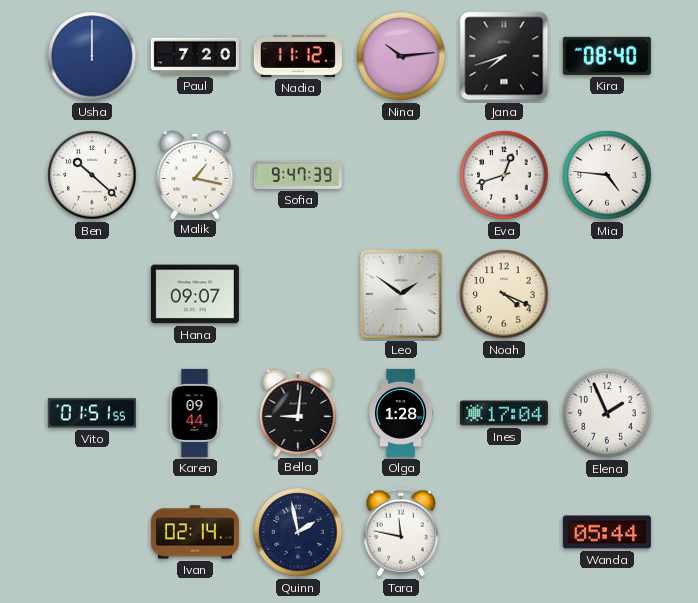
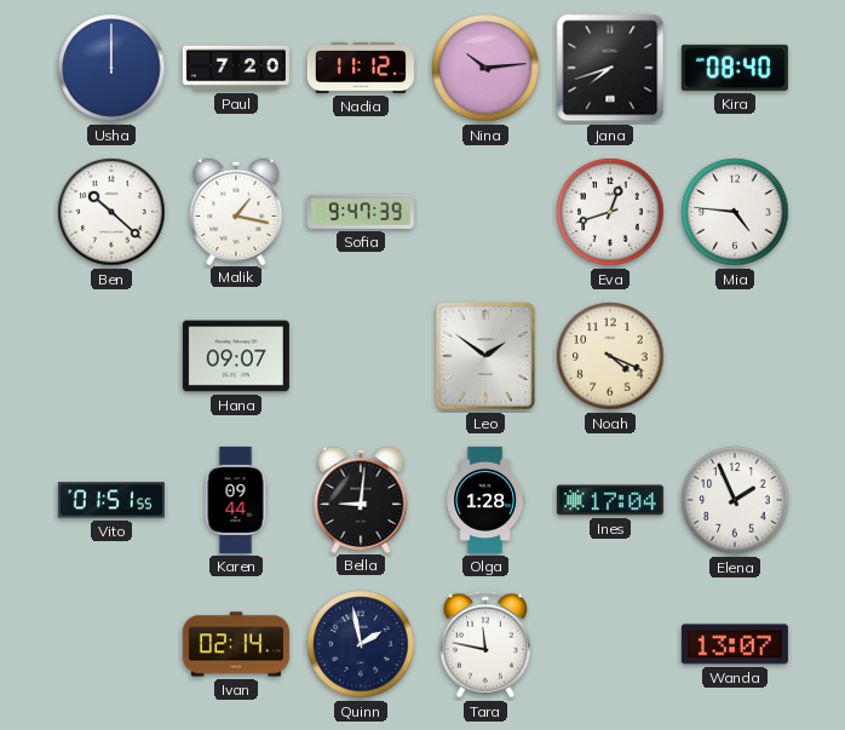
Wanda: 05:44 -> 13:07
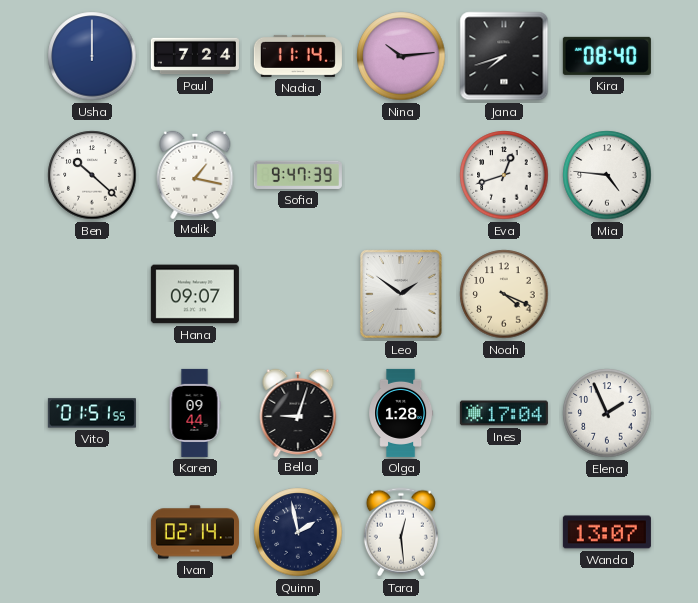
Paul: 7:20 -> 7:24
Nadia: 11:12 -> 11:14
Bella: 9:01 -> 9:03
Tara: 11:47 -> 12:29
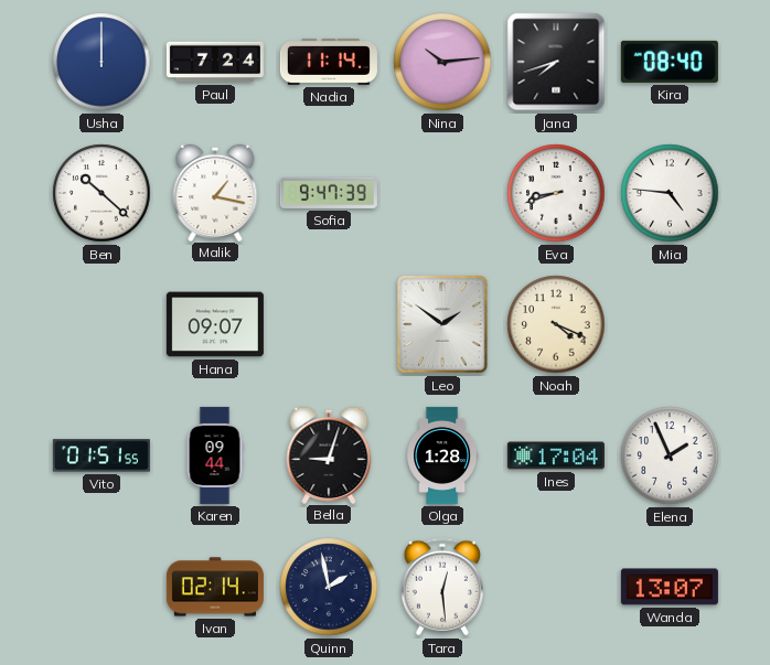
Eva: 12:42 -> 8:42
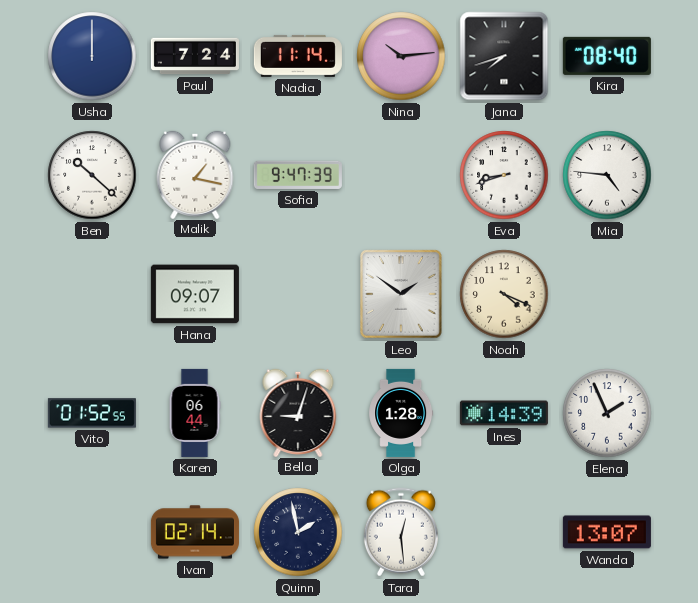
Vito: 01:51 -> 01:52
Karen: 09:44 -> 06:44
Ines: 17:04 -> 14:39
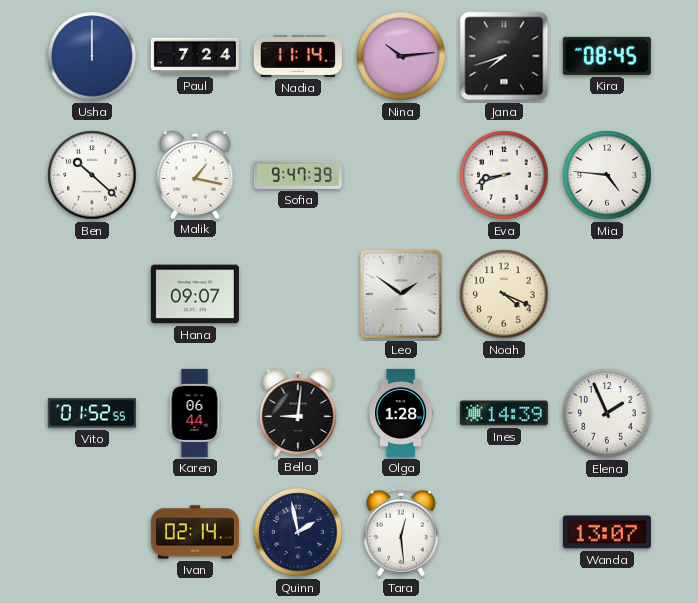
Kira: 08:40 -> 08:45
Bella: 9:03 -> 9:01
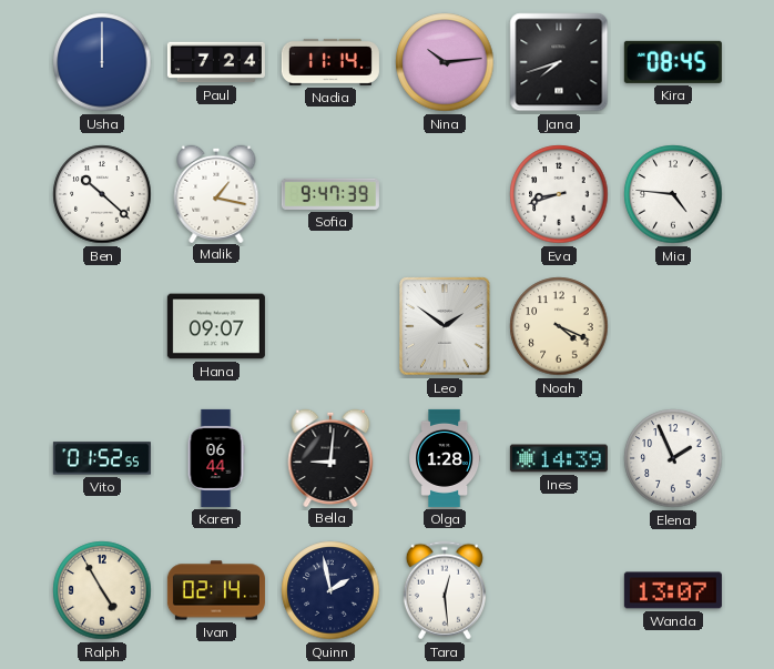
Ralph: none -> 4:55
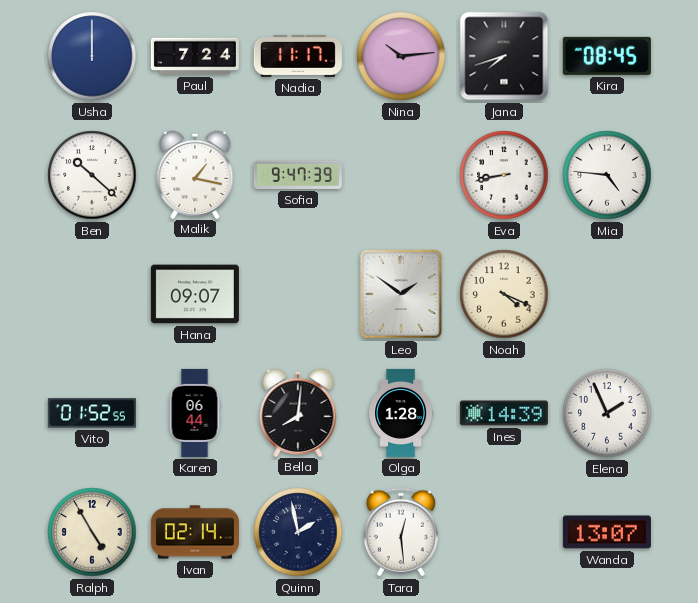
Nadia: 11:14 -> 11:17
Eva: 8:42 -> 8:43
Bella: 9:01 -> 8:01
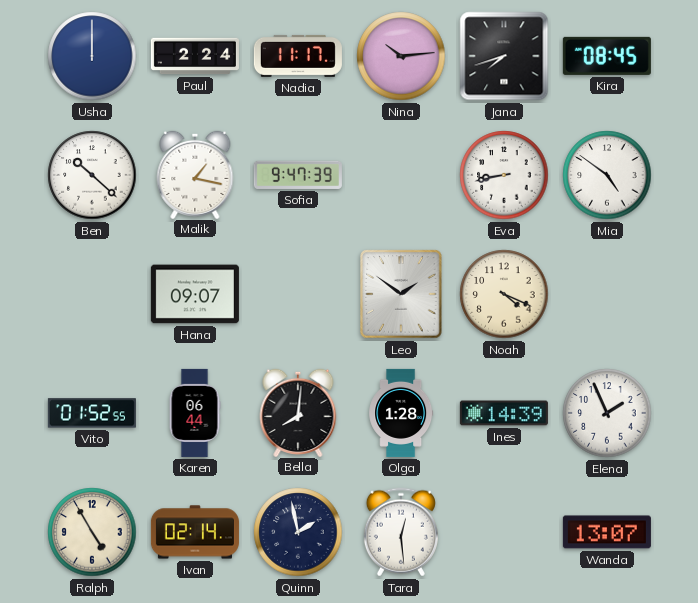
Paul: 7:24 -> 2:24
Mia: 4:46 -> 4:51
